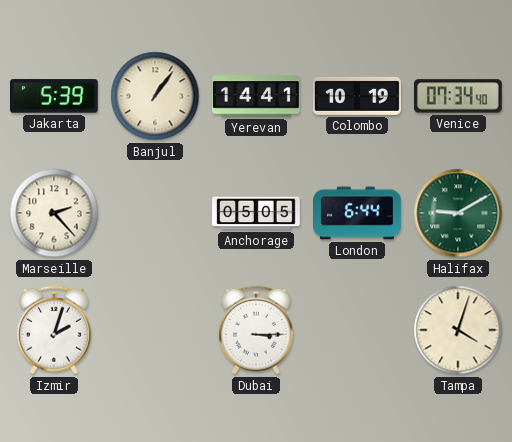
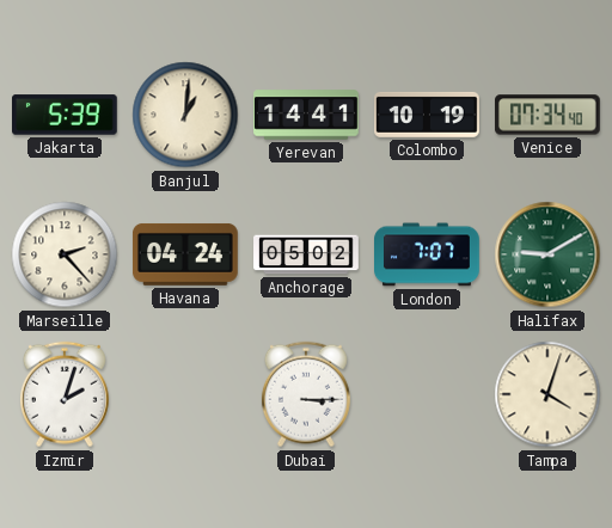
Banjul: 1:06 -> 1:01
Havana: none -> 04:24
Anchorage: 05:05 -> 05:02
London: 6:44 -> 7:07
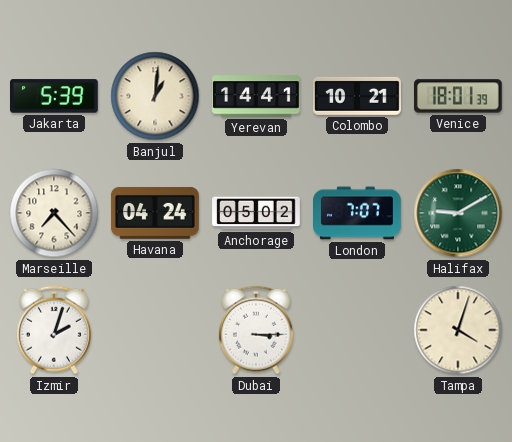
Colombo: 10:19 -> 10:21
Venice: 07:34 -> 18:01
Marseille: 2:23 -> 7:23
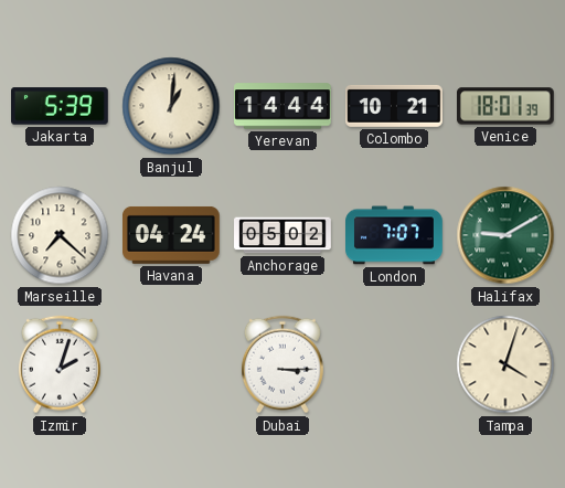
Yerevan: 14:41 -> 14:44
Marseille: 7:23 -> 7:22
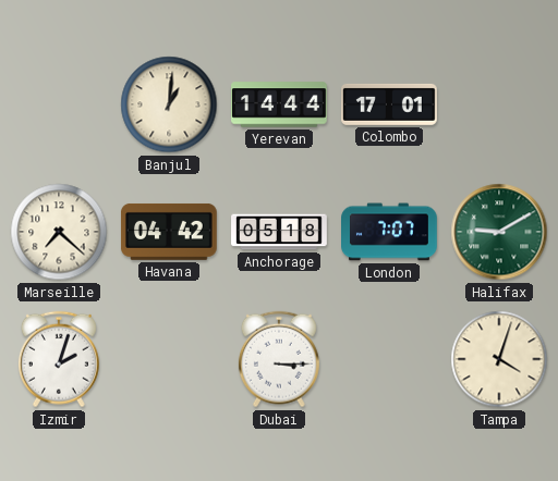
Jakarta: 5:39 -> none
Colombo: 10:21 -> 17:01
Venice: 18:01 -> none
Havana: 04:24 -> 04:42
Anchorage: 05:02 -> 05:18
